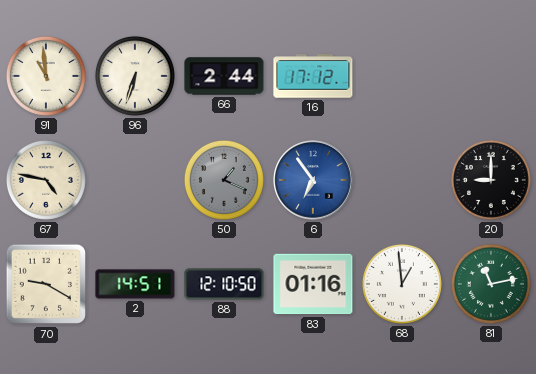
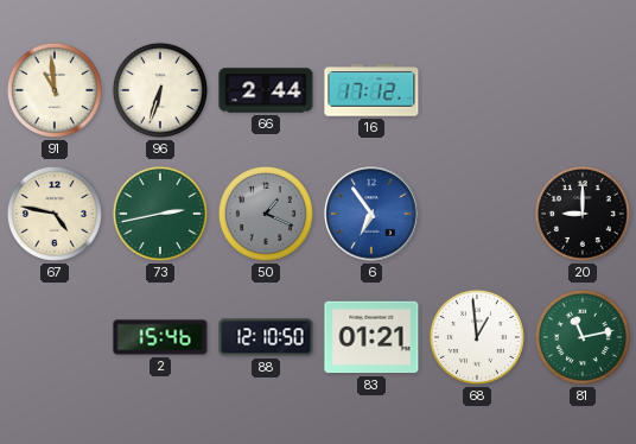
73: none -> 2:43
70: 9:20 -> none
2: 14:51 -> 15:46
83: 01:16 -> 01:21
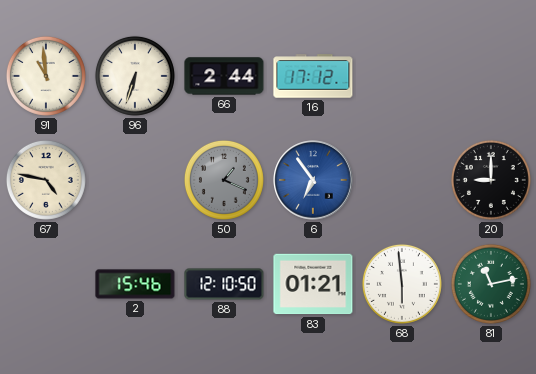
73: 2:43 -> none
68: 12:59 -> 5:59
